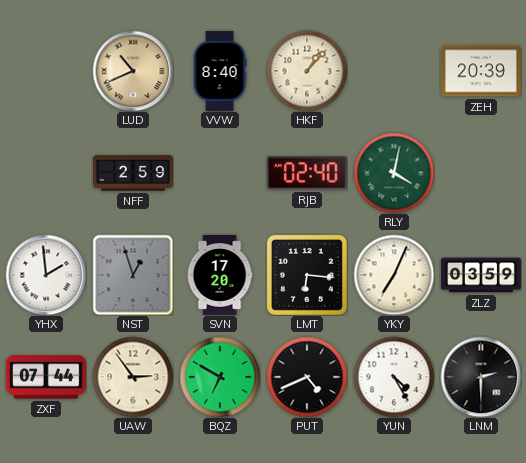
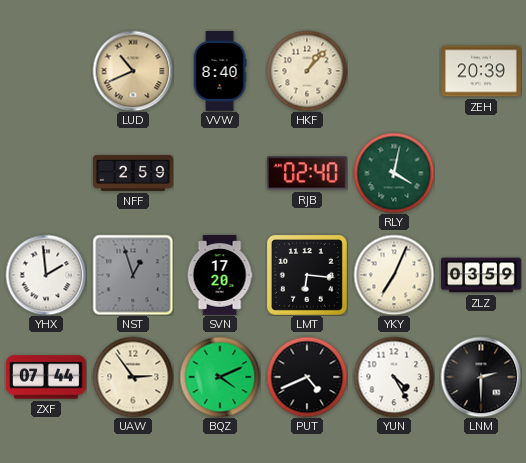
BQZ: 6:50 -> 4:11
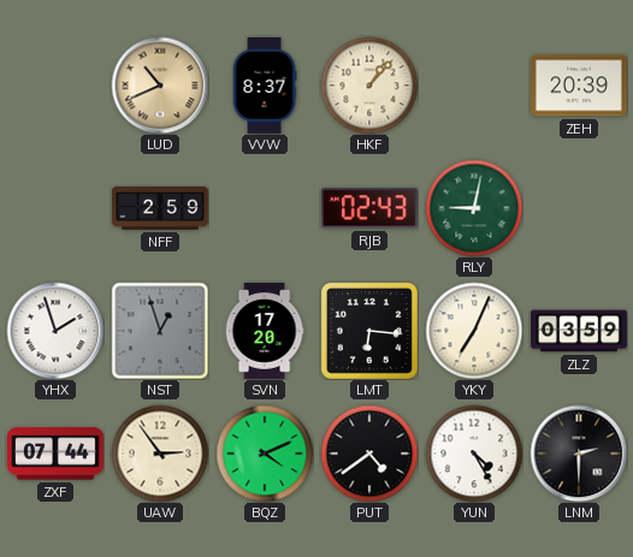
VVW: 8:40 -> 8:37
RJB: 02:40 -> 02:43
RLY: 4:02 -> 9:02
YHX: 1:59 -> 1:57
PUT: 4:41 -> 4:39
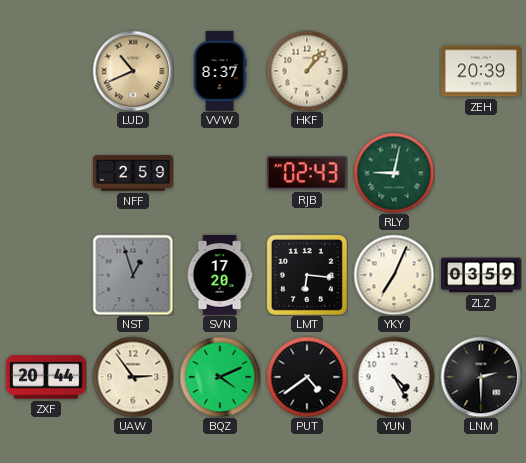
YHX: 1:57 -> none
ZXF: 07:44 -> 20:44
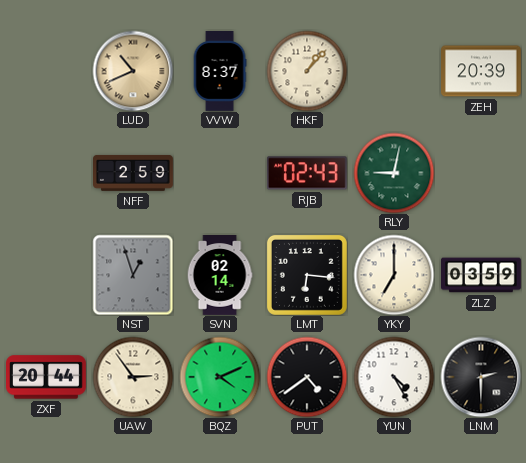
SVN: 17:20 -> 02:14
YKY: 7:04 -> 7:00
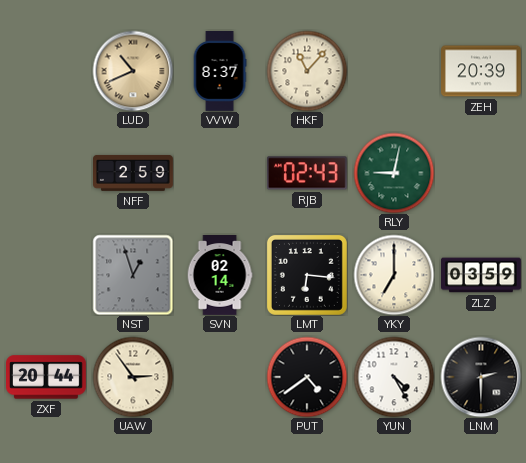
HKF: 1:07 -> 11:07
BQZ: 4:11 -> none
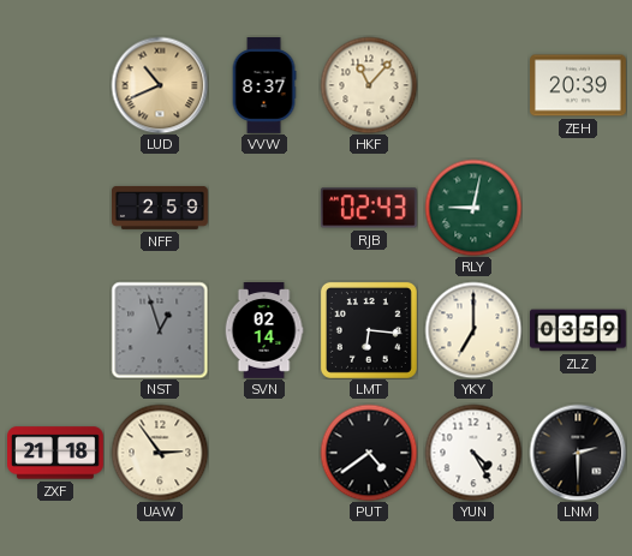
ZXF: 20:44 -> 21:18
